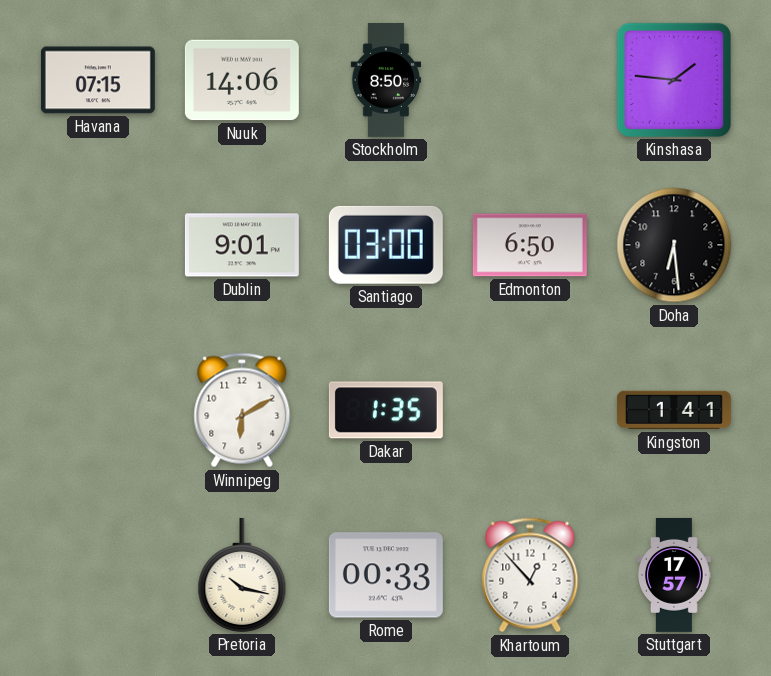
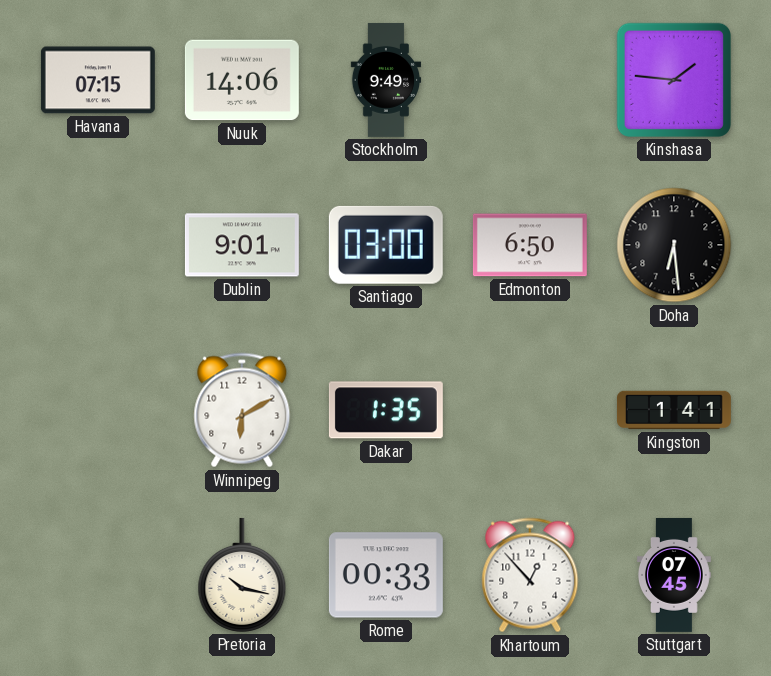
Stockholm: 8:50 -> 9:49
Stuttgart: 17:57 -> 07:45
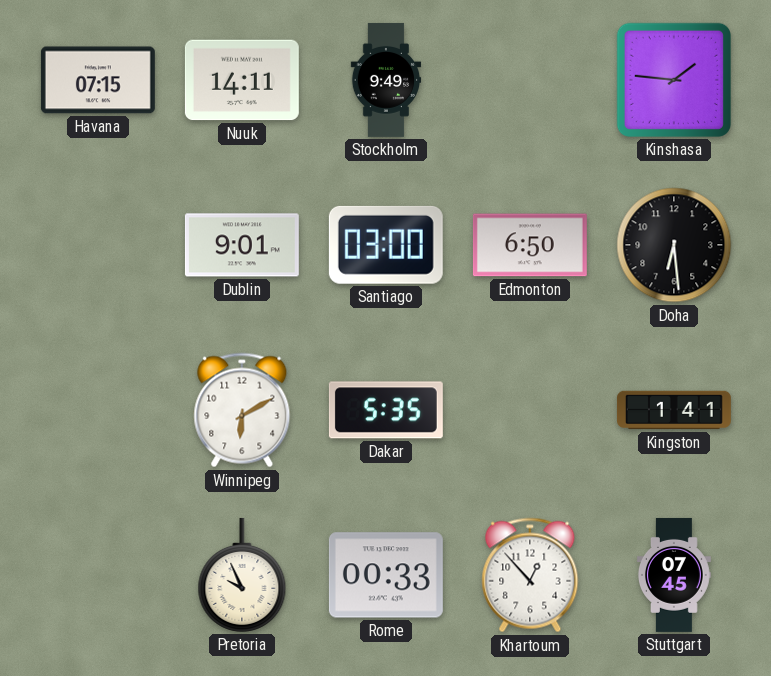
Nuuk: 14:06 -> 14:11
Dakar: 1:35 -> 5:35
Pretoria: 10:17 -> 9:56
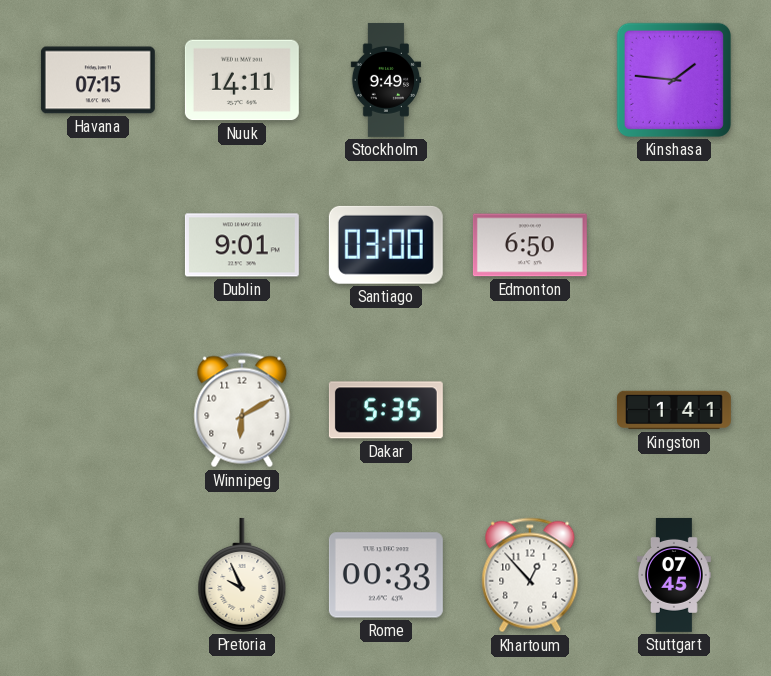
Doha: 6:29 -> none
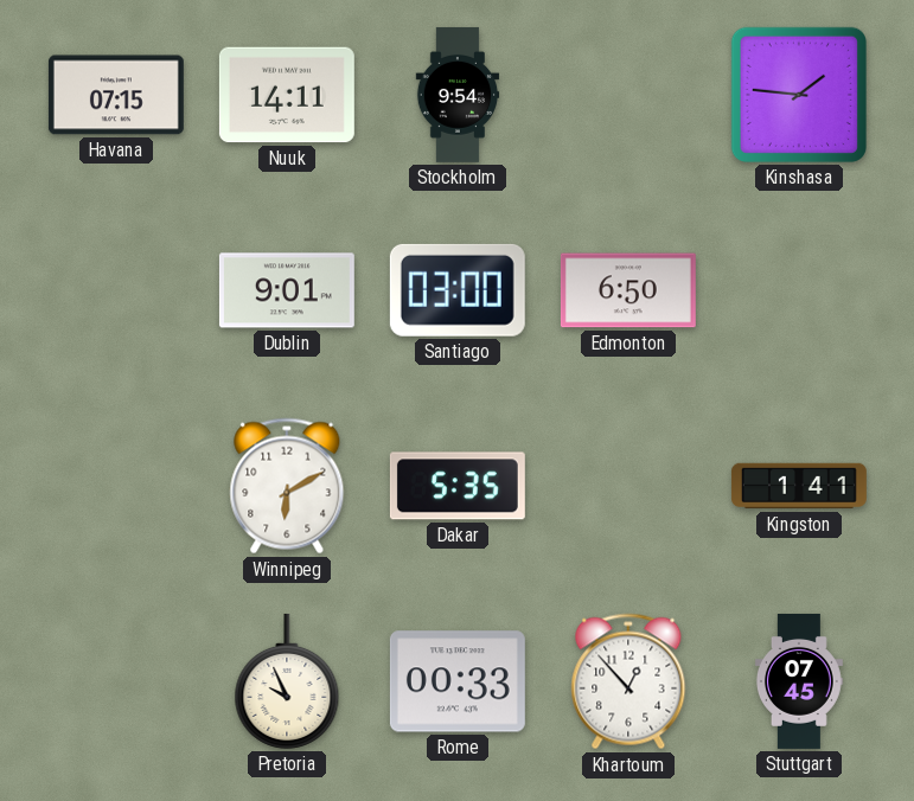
Stockholm: 9:49 -> 9:54
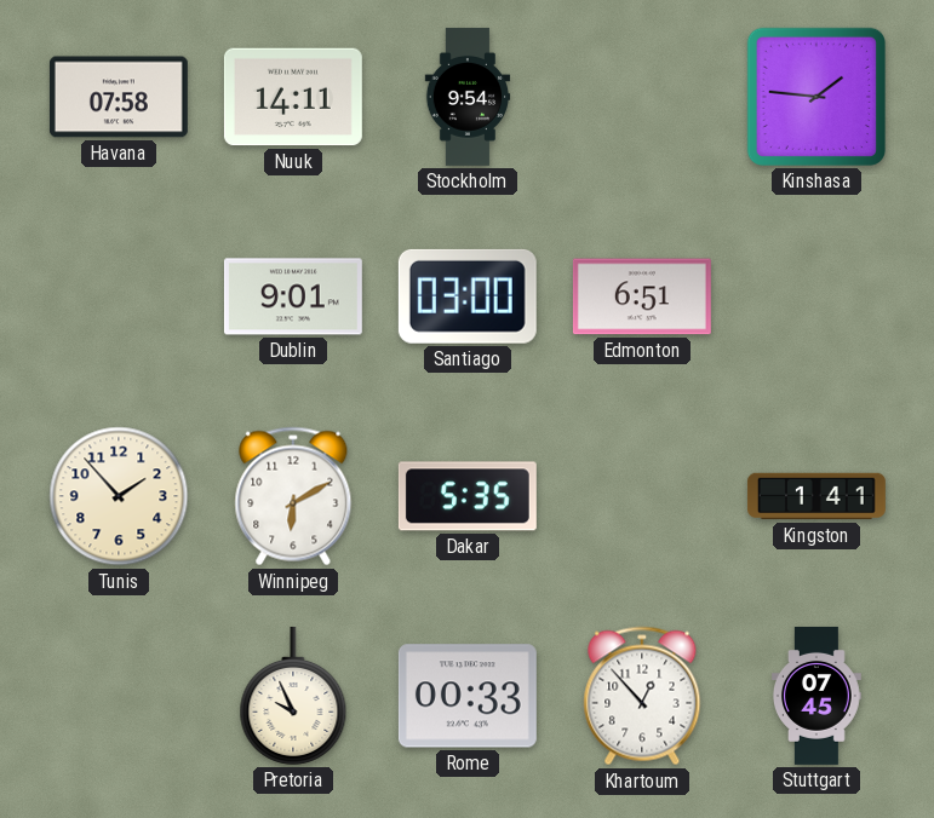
Havana: 07:15 -> 07:58
Edmonton: 6:50 -> 6:51
Tunis: none -> 1:53
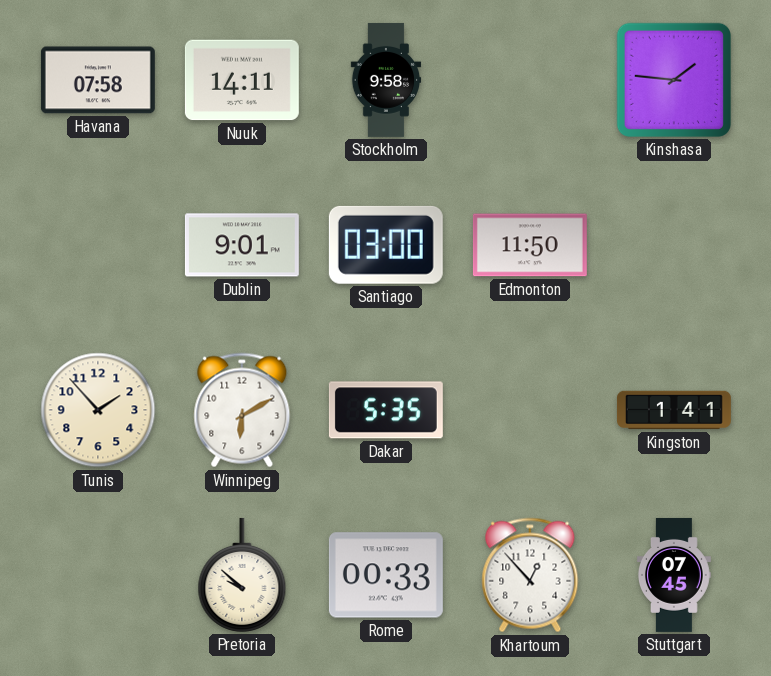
Stockholm: 9:54 -> 9:58
Edmonton: 6:51 -> 11:50
Pretoria: 9:56 -> 9:52
